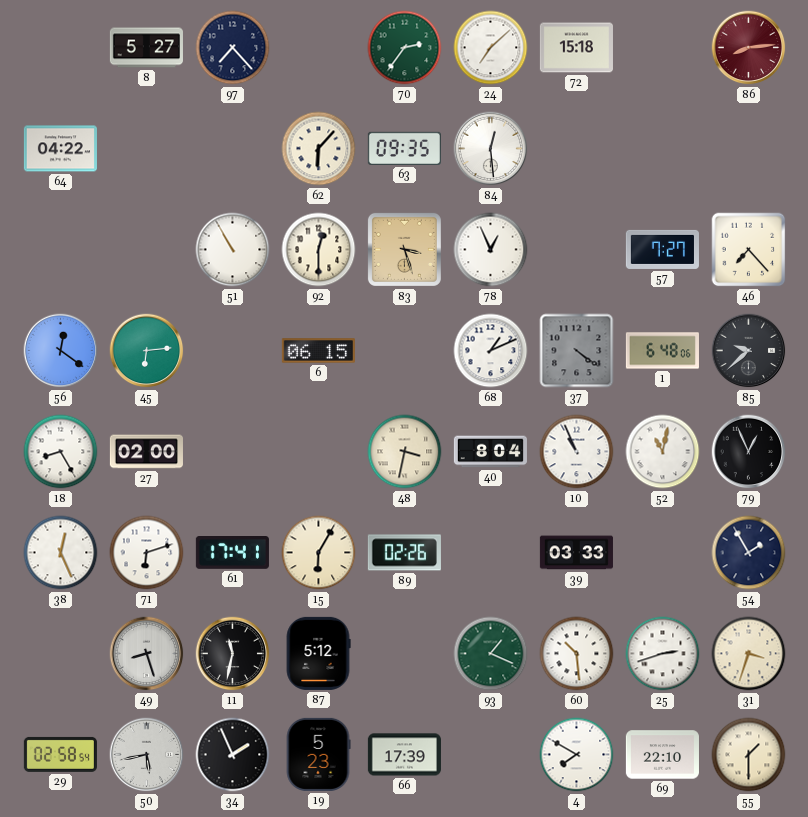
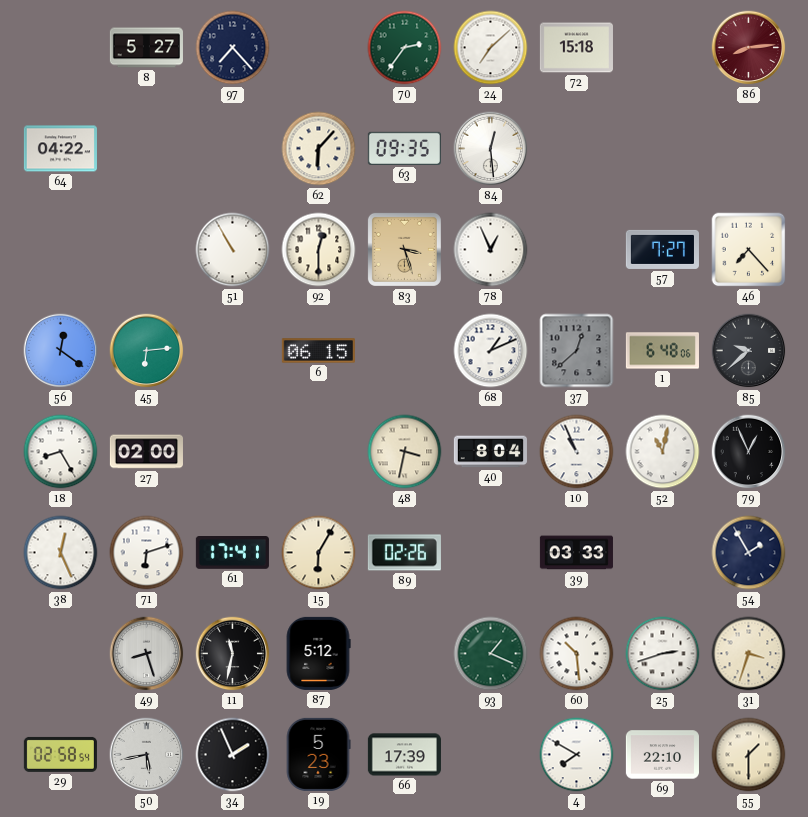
37: 4:21 -> 12:38
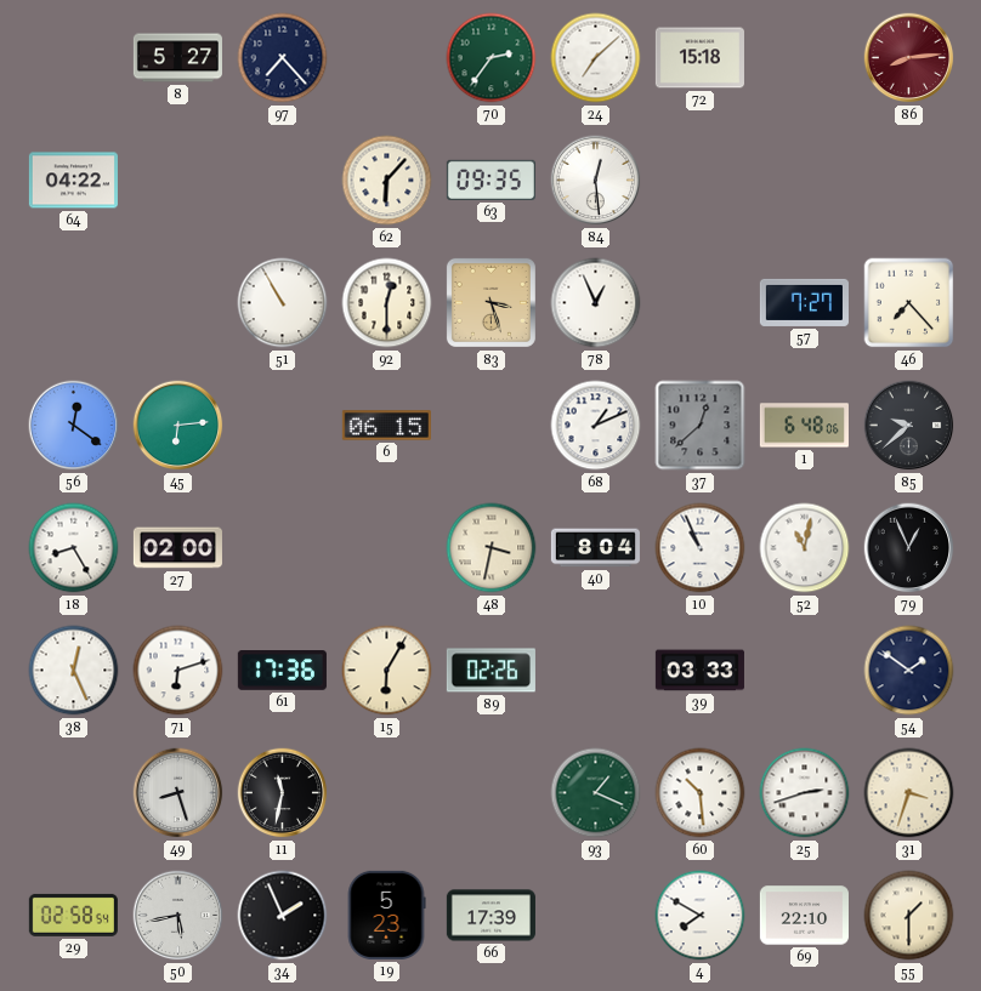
61: 17:41 -> 17:36
54: 1:55 -> 1:51
87: 5:12 -> none
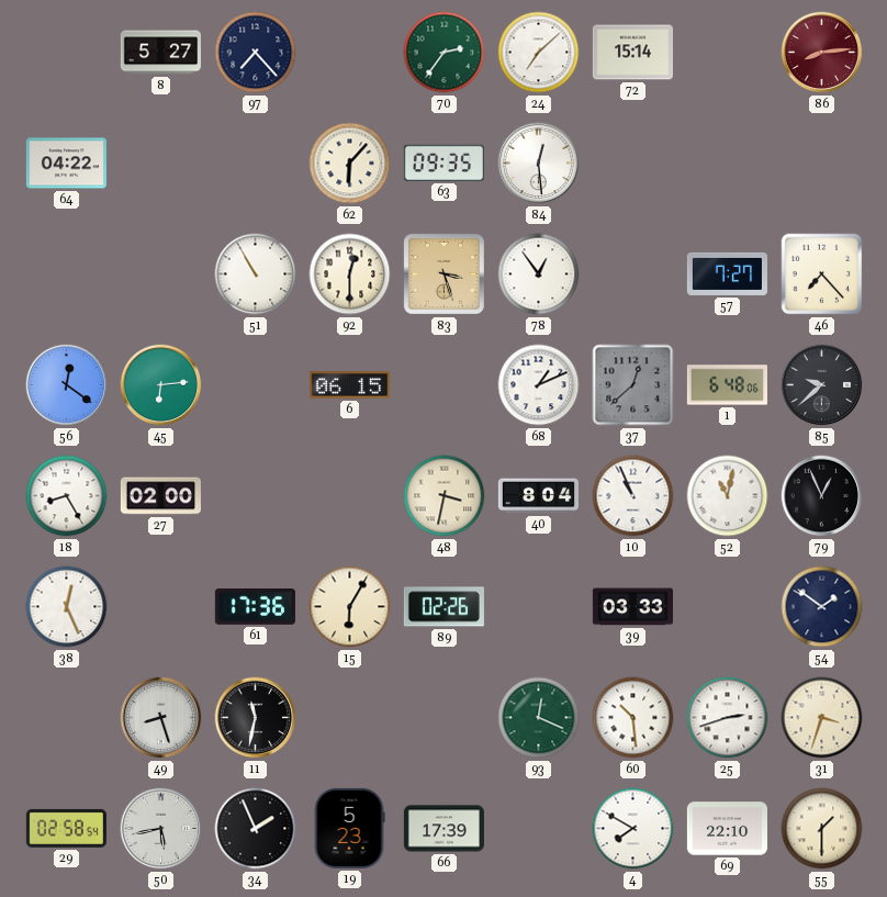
72: 15:18 -> 15:14
78: 12:56 -> 12:54
71: 6:12 -> none
93: 1:19 -> 12:19
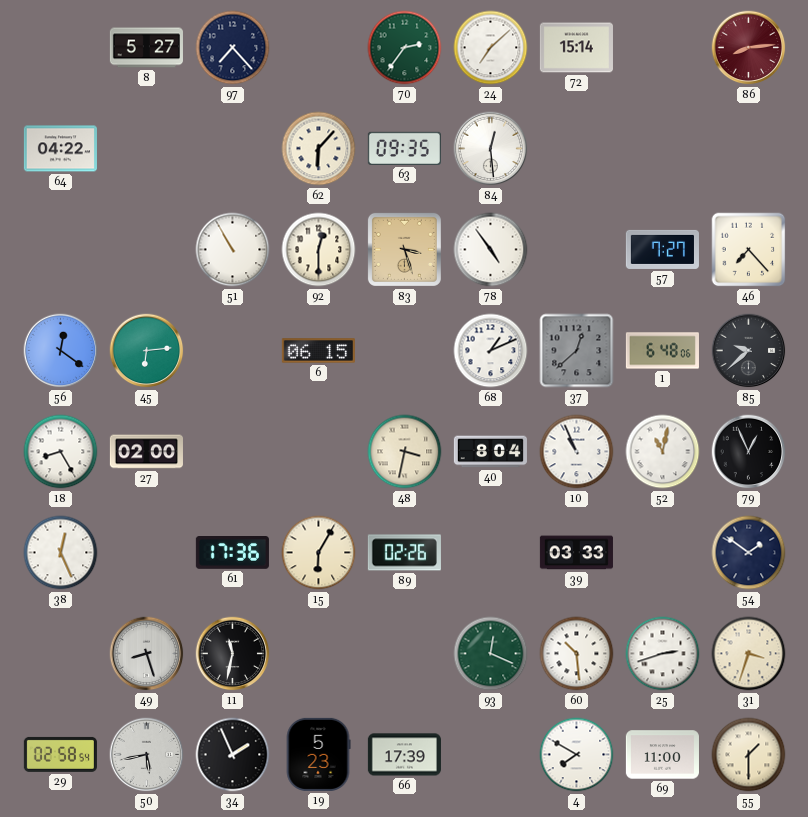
78: 12:54 -> 4:54
69: 22:10 -> 11:00
